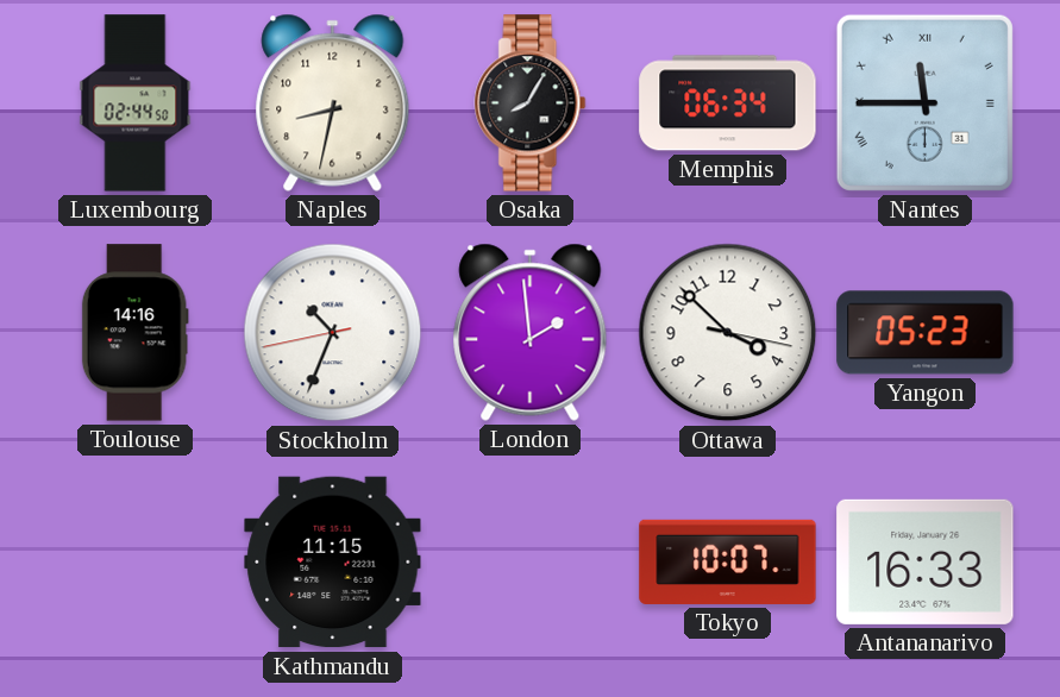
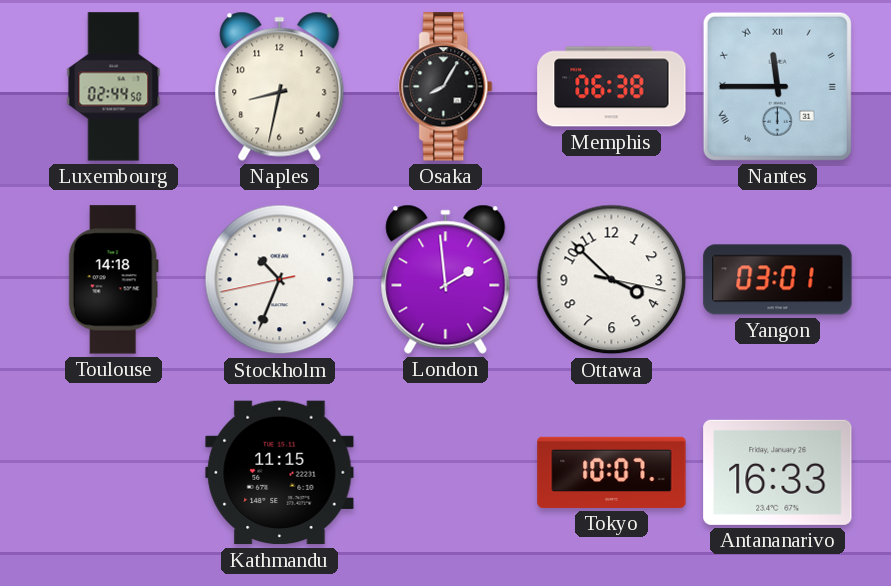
Memphis: 06:34 -> 06:38
Toulouse: 14:16 -> 14:18
Yangon: 05:23 -> 03:01
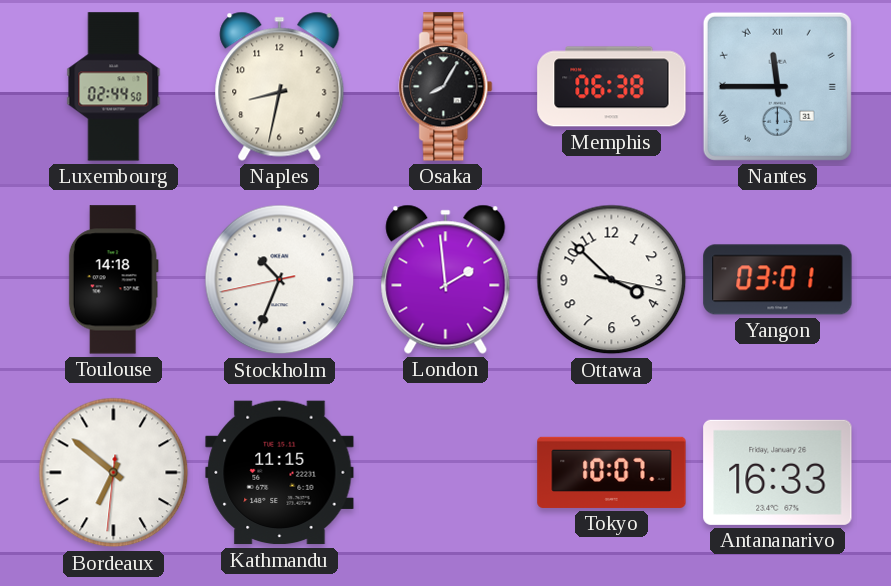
Bordeaux: none -> 6:51
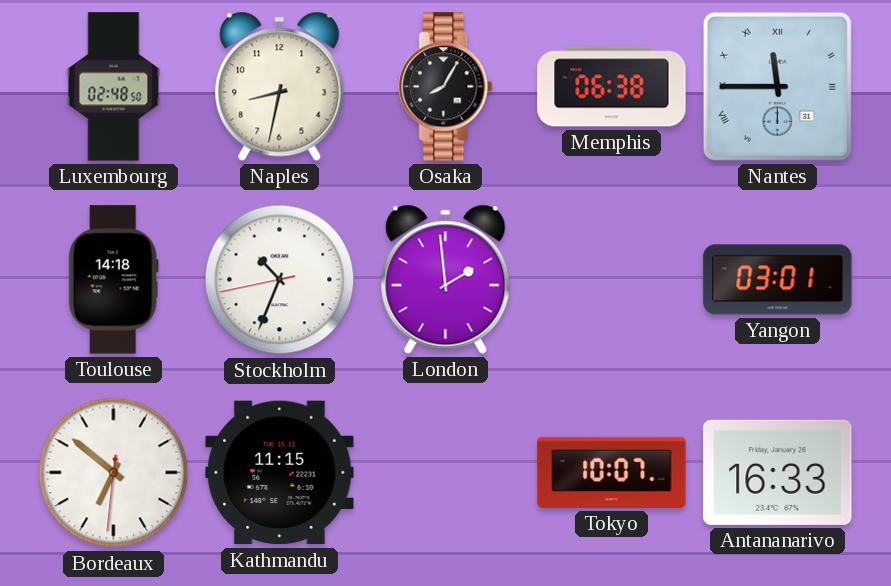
Luxembourg: 02:44 -> 02:48
Ottawa: 3:52 -> none
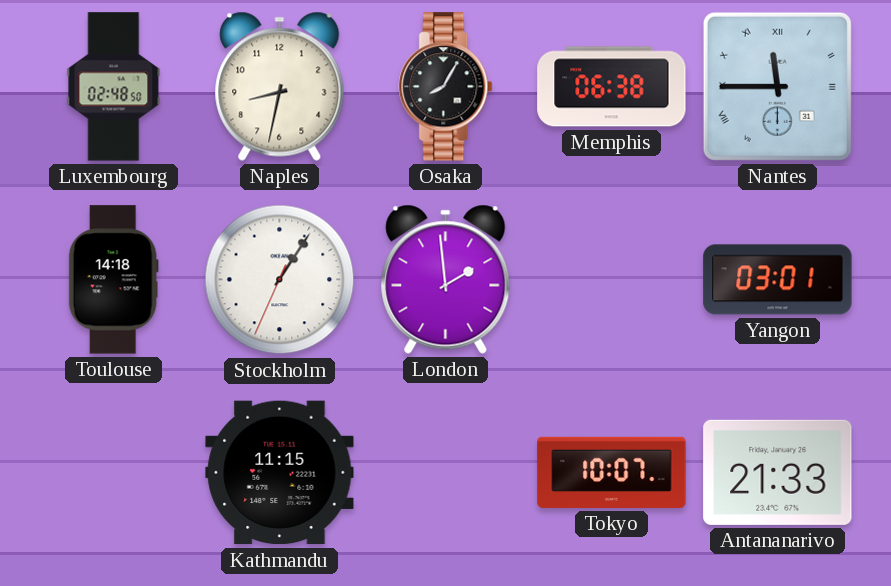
Stockholm: 10:33 -> 1:05
Bordeaux: 6:51 -> none
Antananarivo: 16:33 -> 21:33
